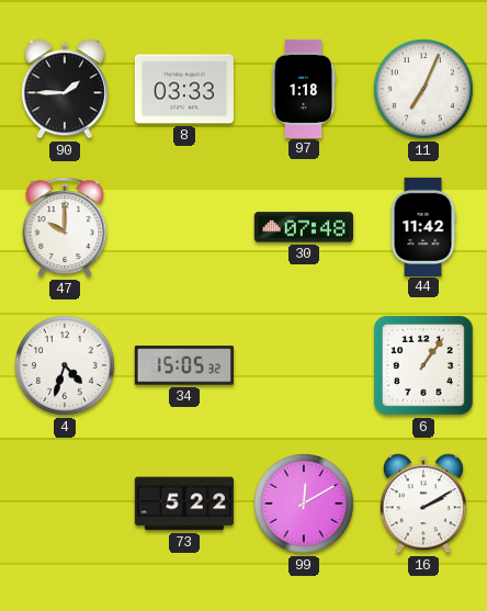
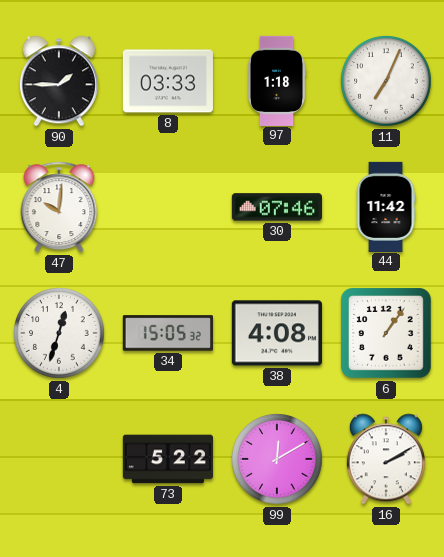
47: 10:00 -> 10:01
30: 07:48 -> 07:46
4: 4:33 -> 12:33
38: none -> 4:08
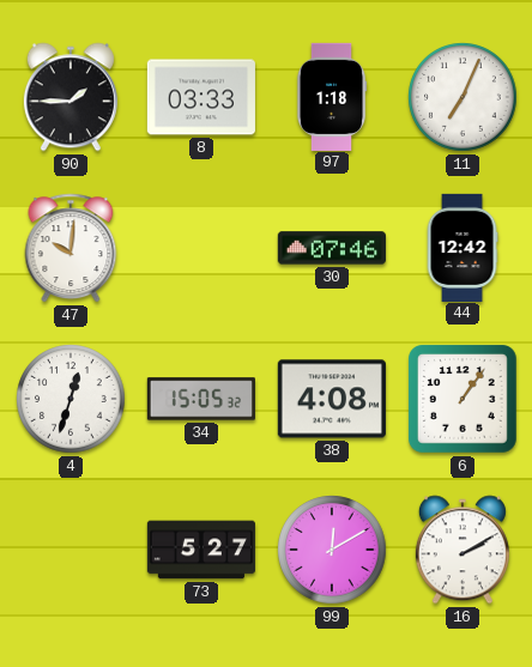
44: 11:42 -> 12:42
73: 5:22 -> 5:27
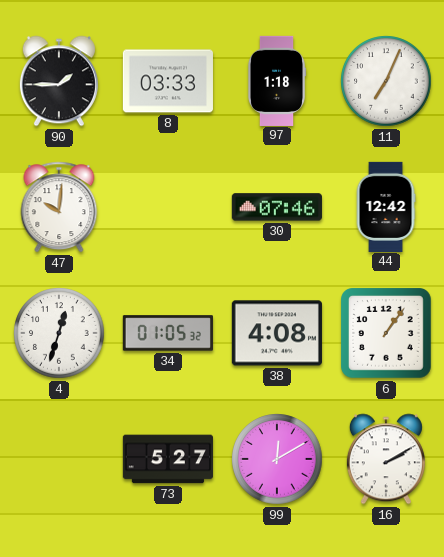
34: 15:05 -> 01:05
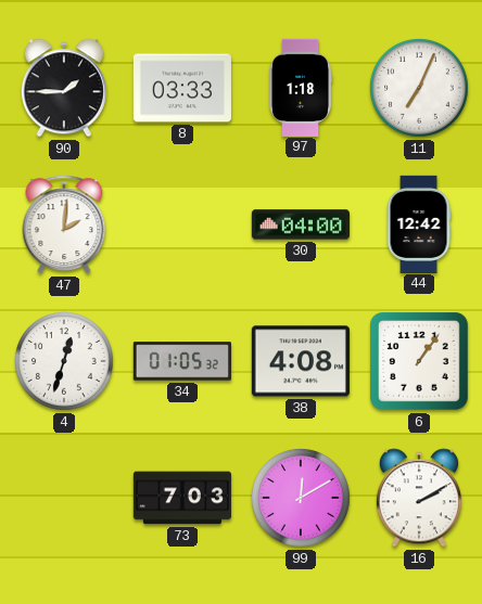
47: 10:01 -> 2:01
30: 07:46 -> 04:00
73: 5:27 -> 7:03
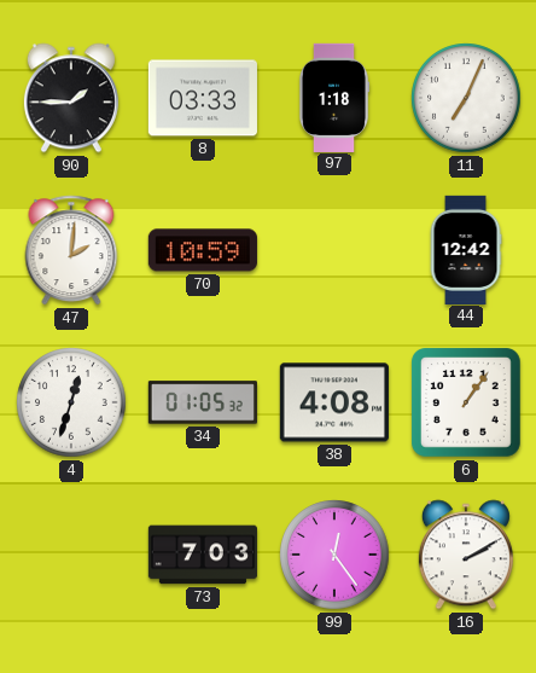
70: none -> 10:59
30: 04:00 -> none
99: 12:10 -> 12:24
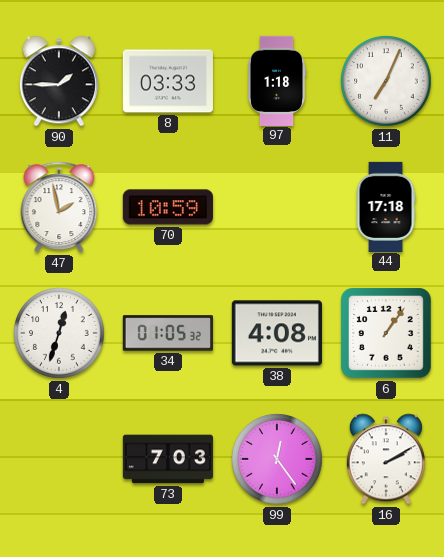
47: 2:01 -> 1:58
44: 12:42 -> 17:18
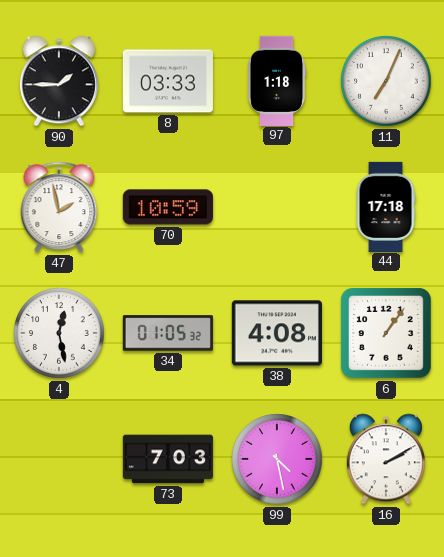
4: 12:33 -> 12:28
99: 12:24 -> 4:28
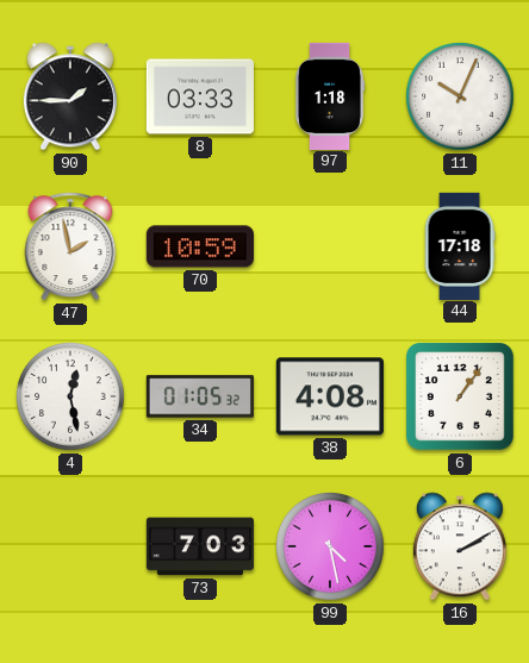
11: 7:04 -> 10:04
